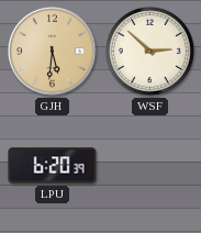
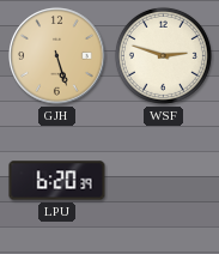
GJH: 5:31 -> 5:27
WSF: 2:52 -> 2:48
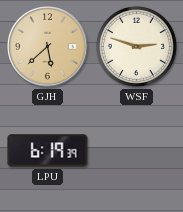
GJH: 5:27 -> 5:38
LPU: 6:20 -> 6:19
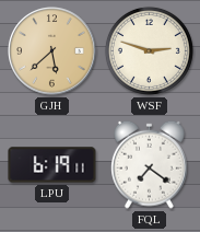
LPU: 6:19:39 -> 6:19:11
FQL: none -> 7:21
